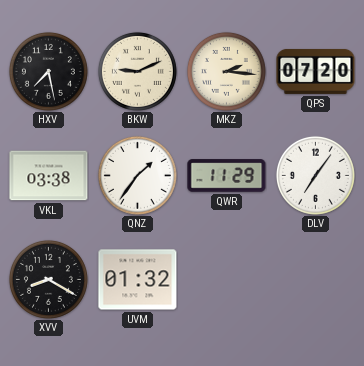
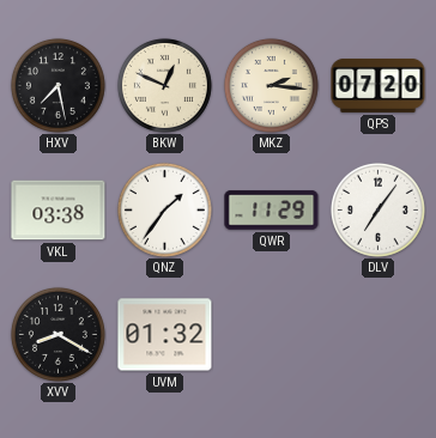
BKW: 9:11 -> 12:49
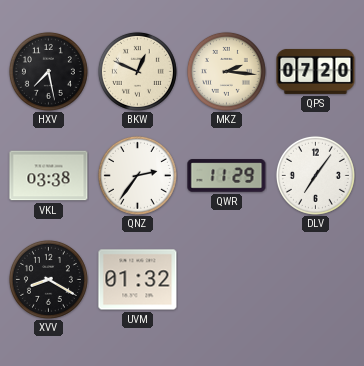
QNZ: 1:36 -> 2:36
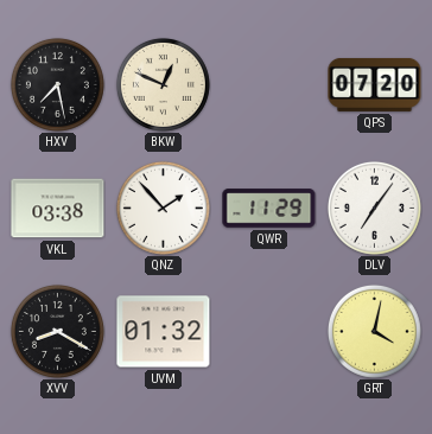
MKZ: 2:16 -> none
QNZ: 2:36 -> 1:53
GRT: none -> 4:02
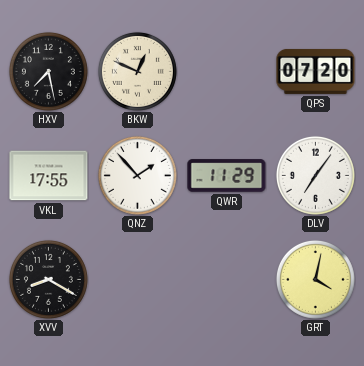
VKL: 03:38 -> 17:55
UVM: 01:32 -> none
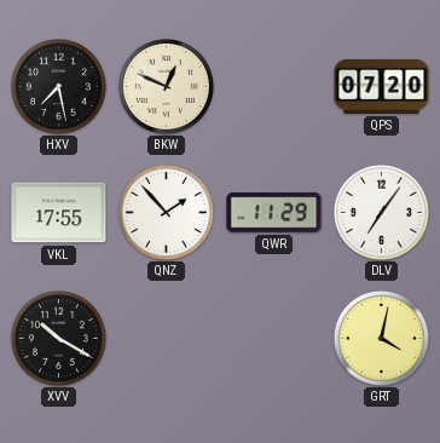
XVV: 8:20 -> 10:20
